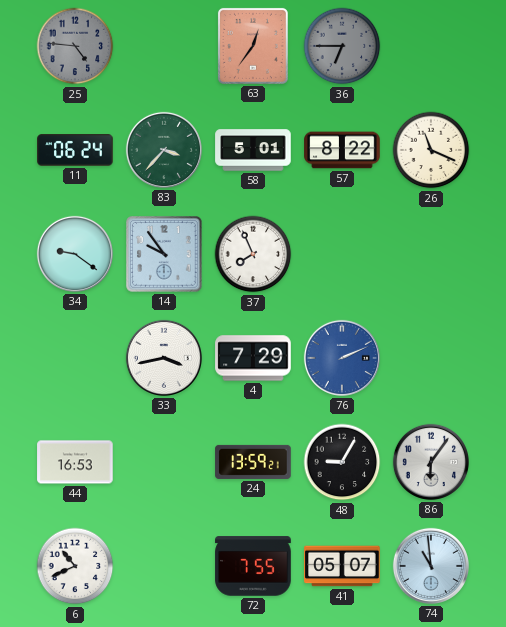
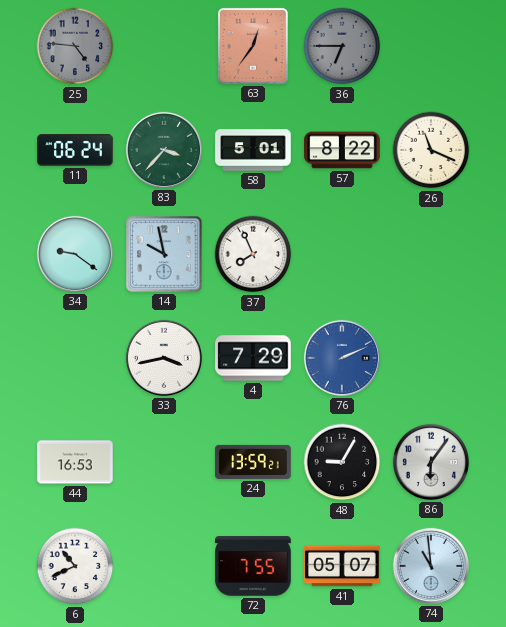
14: 9:54 -> 9:58
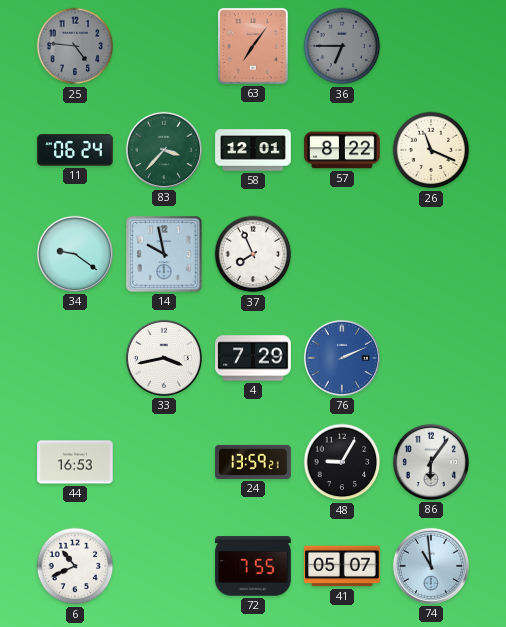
63: 12:36 -> 7:06
58: 5:01 -> 12:01
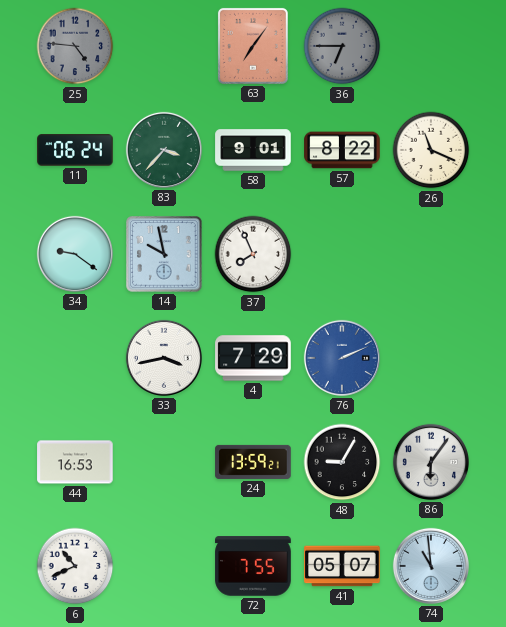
58: 12:01 -> 9:01
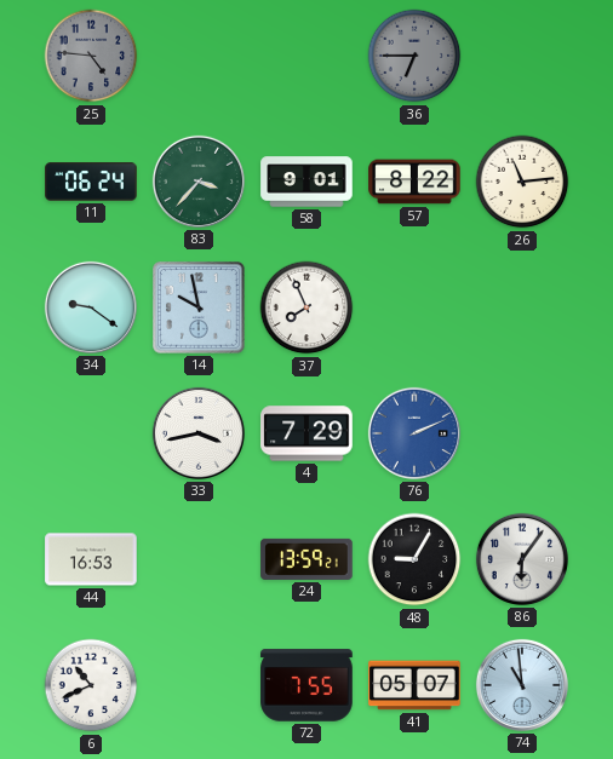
63: 7:06 -> none
26: 11:19 -> 11:14
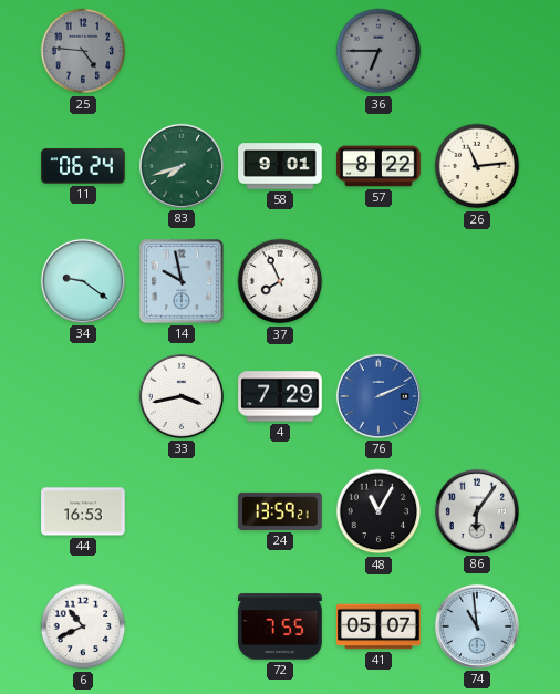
83: 3:37 -> 7:42
48: 9:05 -> 11:05
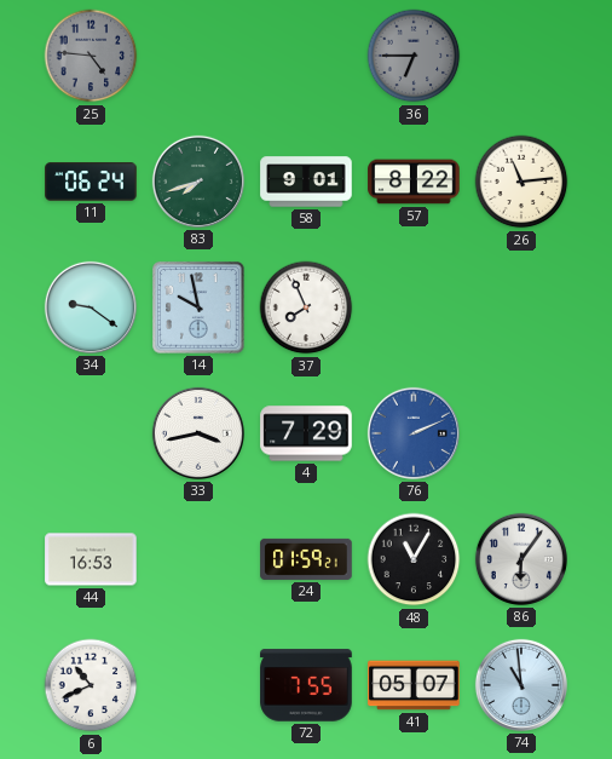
24: 13:59 -> 01:59
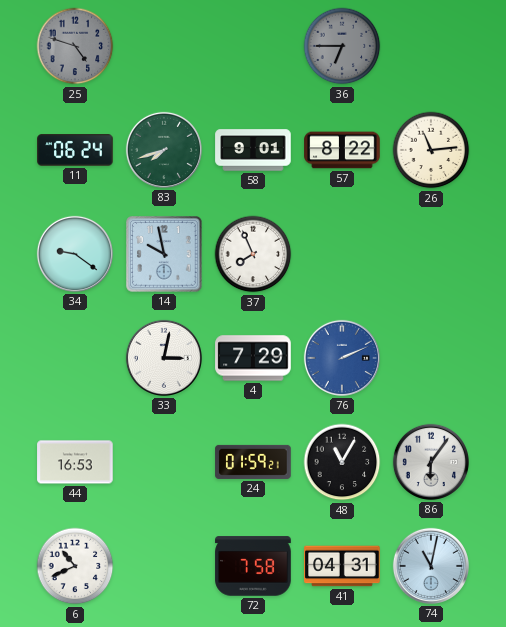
25: 4:46 -> 4:48
33: 3:43 -> 3:02
72: 7:55 -> 7:58
41: 05:07 -> 04:31
74: 10:59 -> 11:02
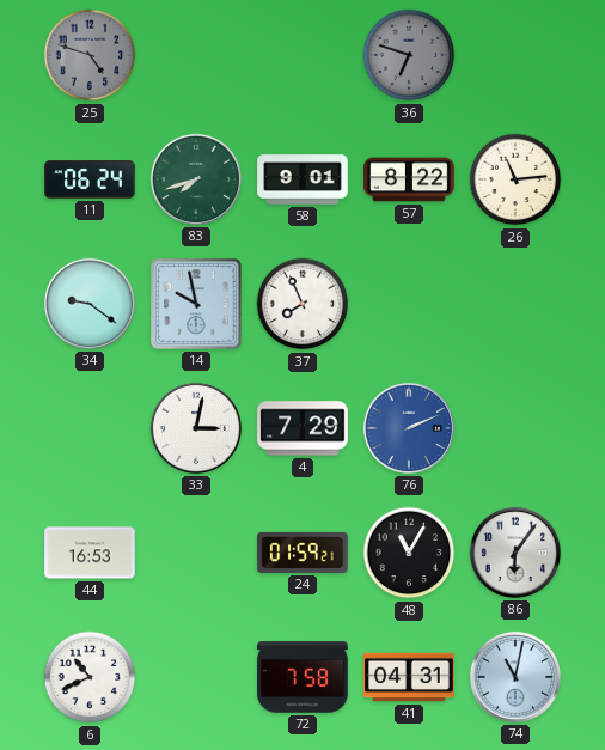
36: 6:45 -> 6:48
